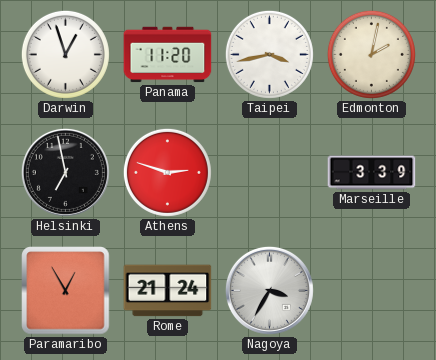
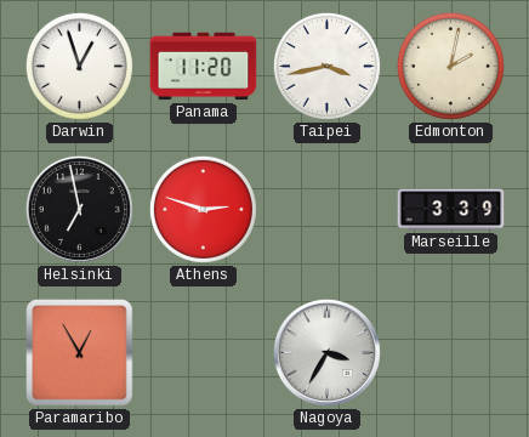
Rome: 21:24 -> none
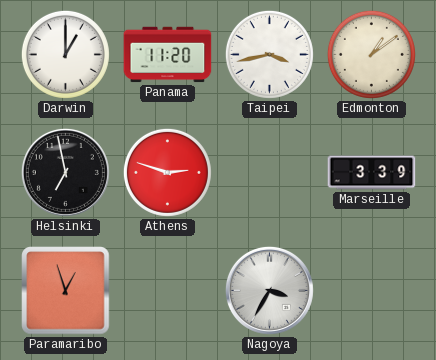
Darwin: 12:57 -> 1:00
Edmonton: 2:02 -> 1:09
Paramaribo: 12:55 -> 12:57
